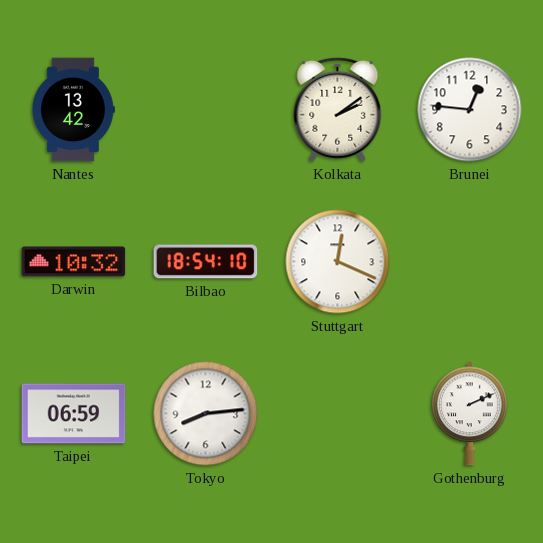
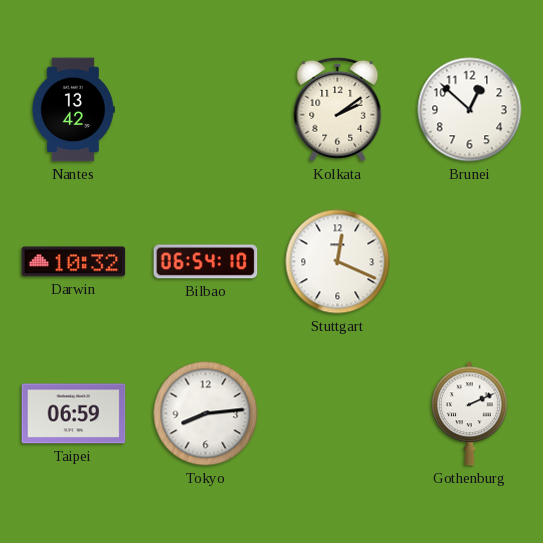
Brunei: 12:46 -> 12:52
Bilbao: 18:54 -> 06:54
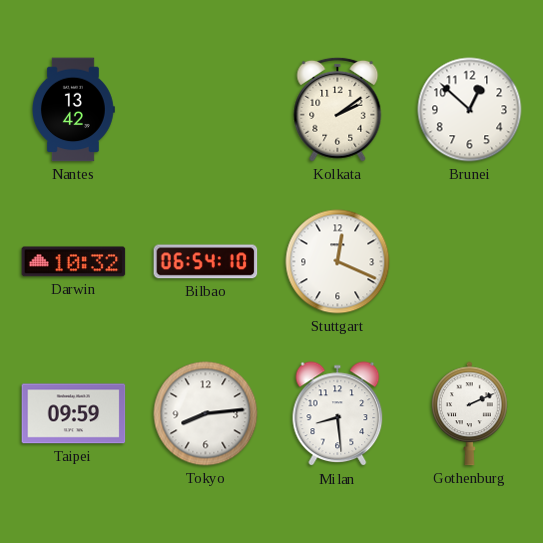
Taipei: 06:59 -> 09:59
Milan: none -> 8:29
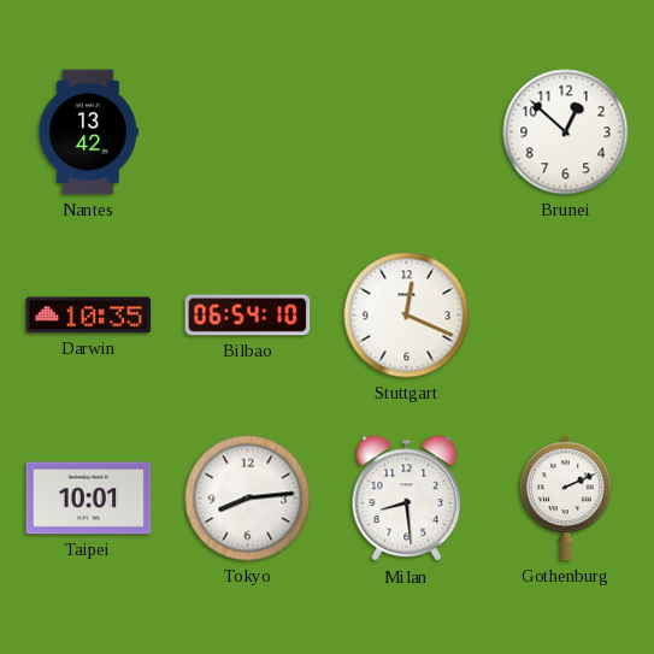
Kolkata: 2:09 -> none
Darwin: 10:32 -> 10:35
Taipei: 09:59 -> 10:01
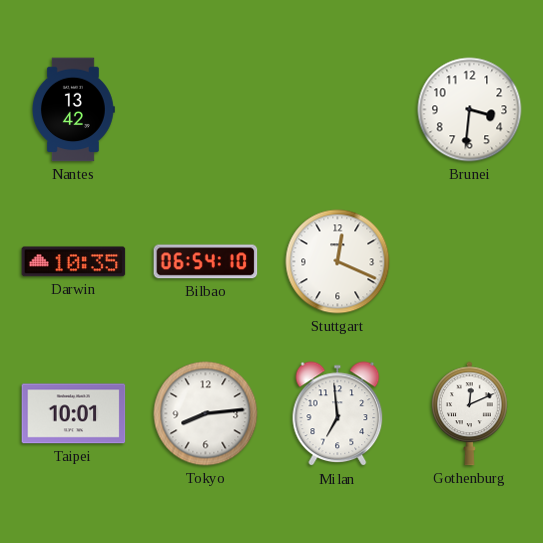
Brunei: 12:52 -> 3:31
Milan: 8:29 -> 6:59
Gothenburg: 2:11 -> 12:11
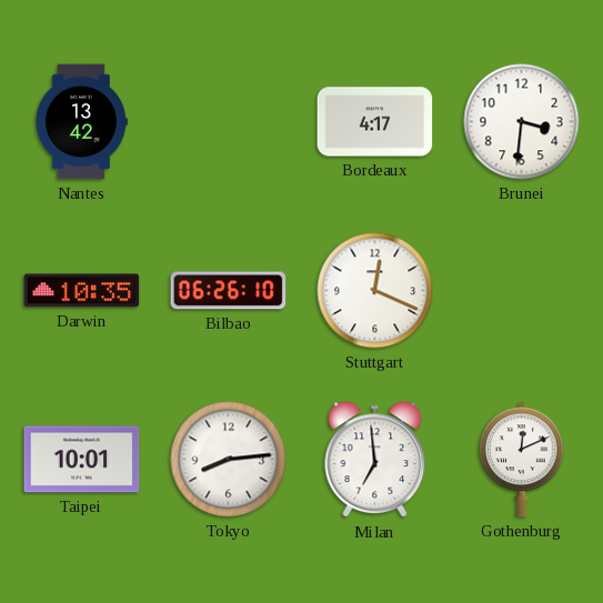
Bordeaux: none -> 4:17
Bilbao: 06:54 -> 06:26
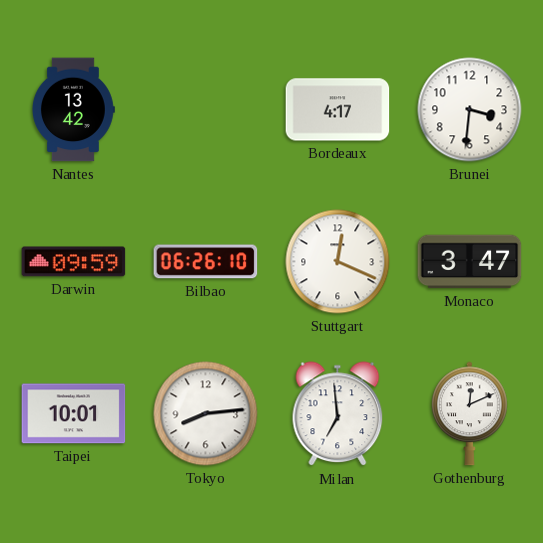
Darwin: 10:35 -> 09:59
Monaco: none -> 3:47
